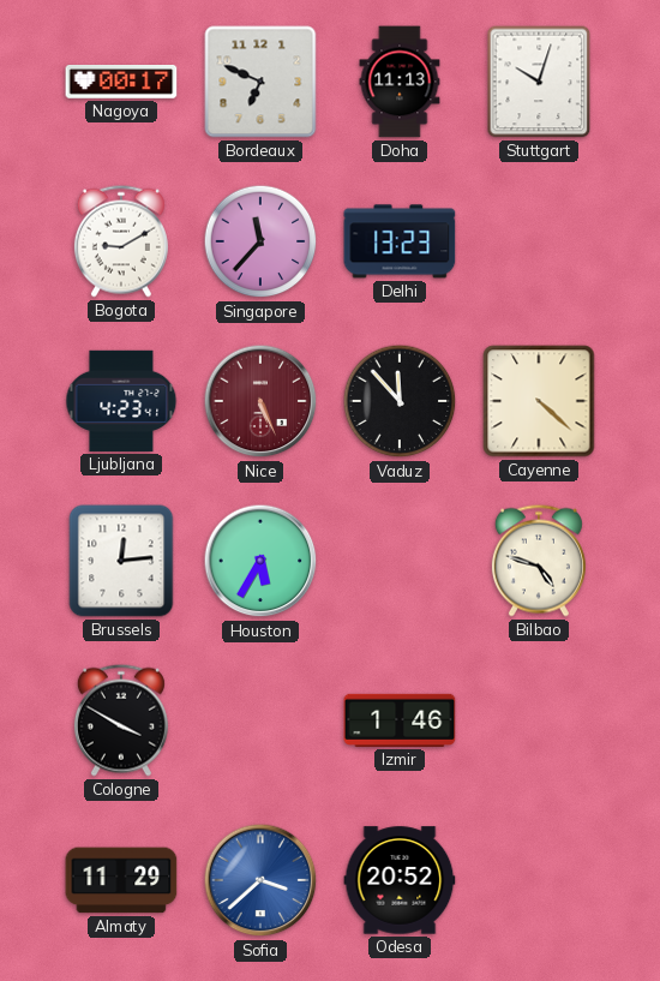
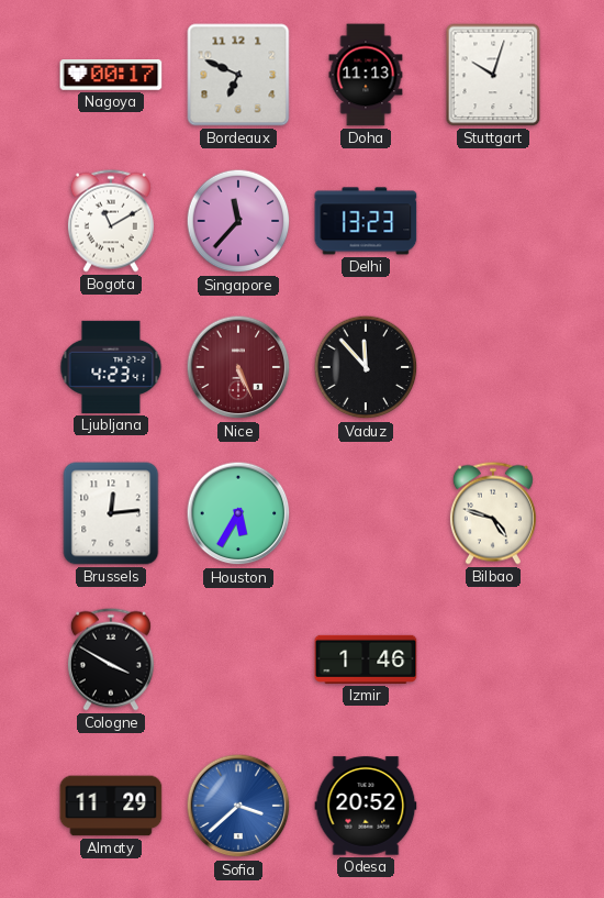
Bogota: 9:10 -> 11:10
Cayenne: 4:22 -> none
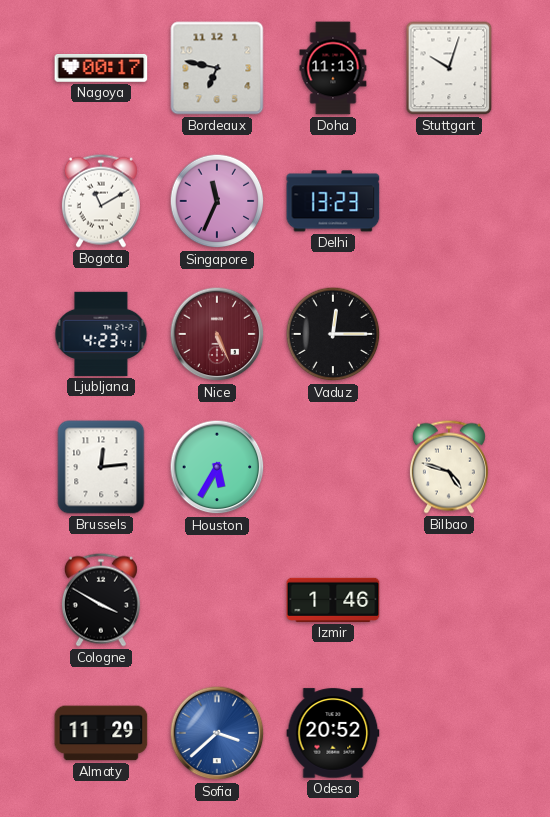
Bordeaux: 6:49 -> 6:47
Singapore: 11:37 -> 11:34
Vaduz: 11:53 -> 12:15
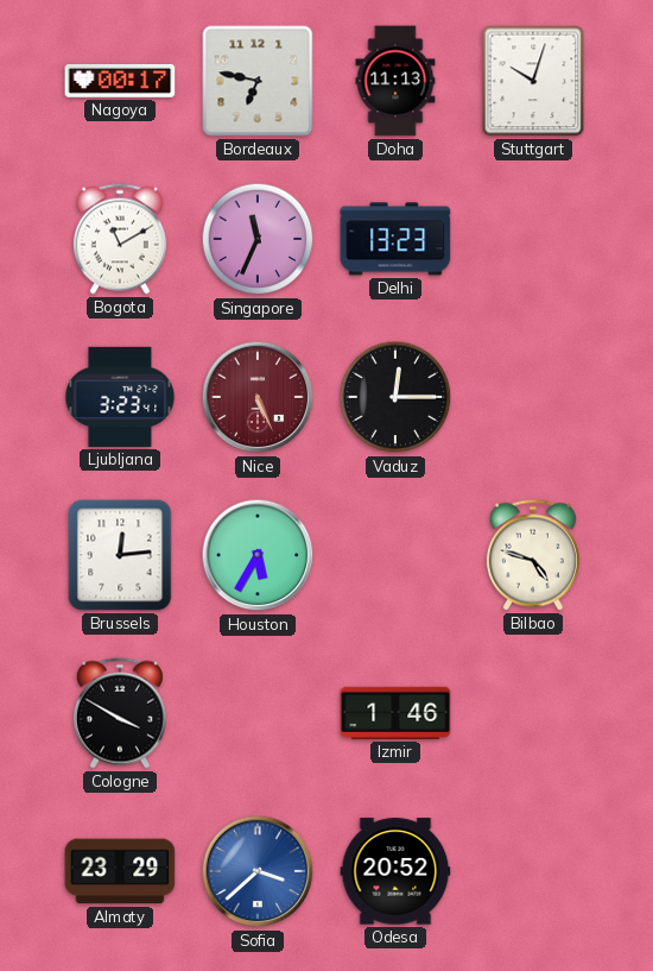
Ljubljana: 4:23 -> 3:23
Almaty: 11:29 -> 23:29
